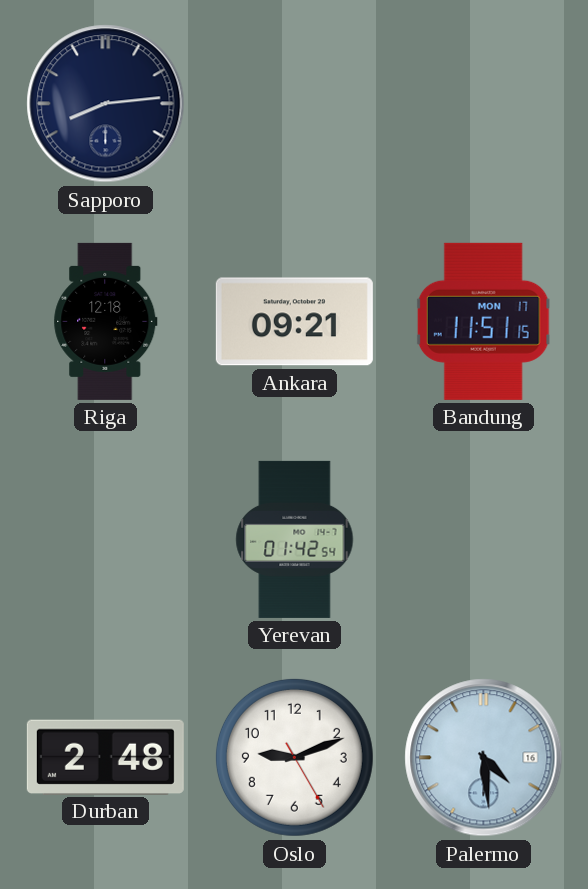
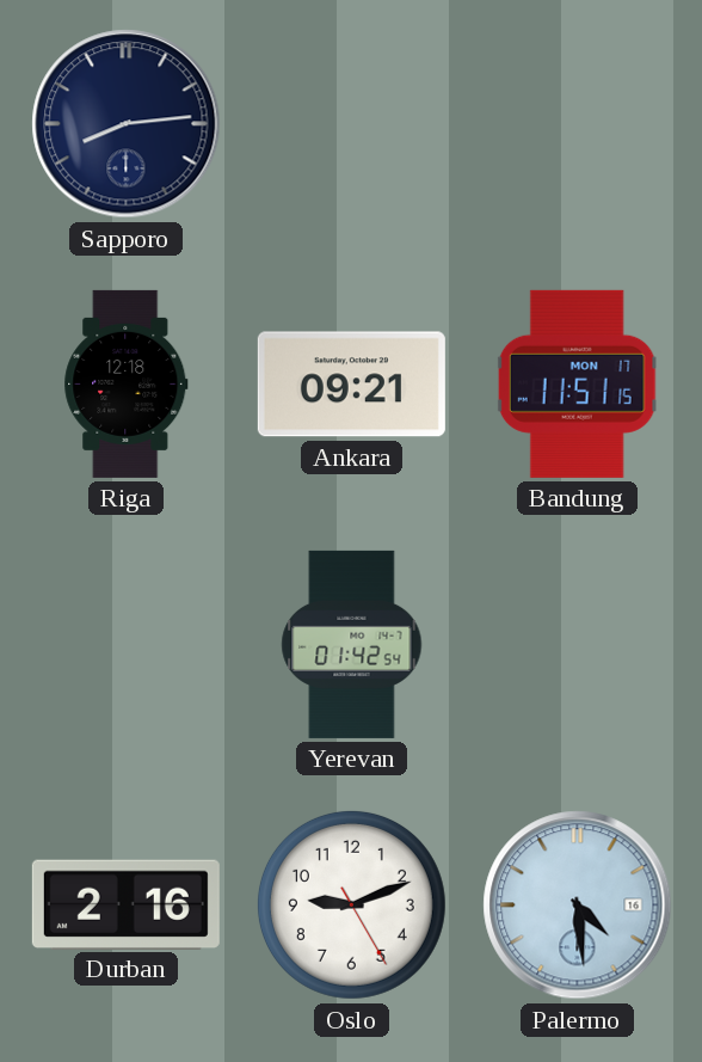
Durban: 2:48 -> 2:16
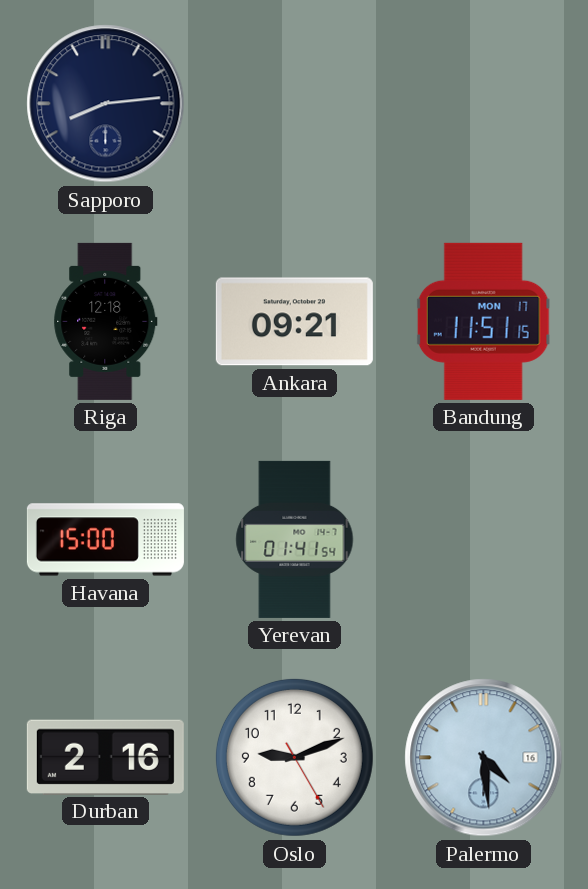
Havana: none -> 15:00
Yerevan: 01:42 -> 01:41
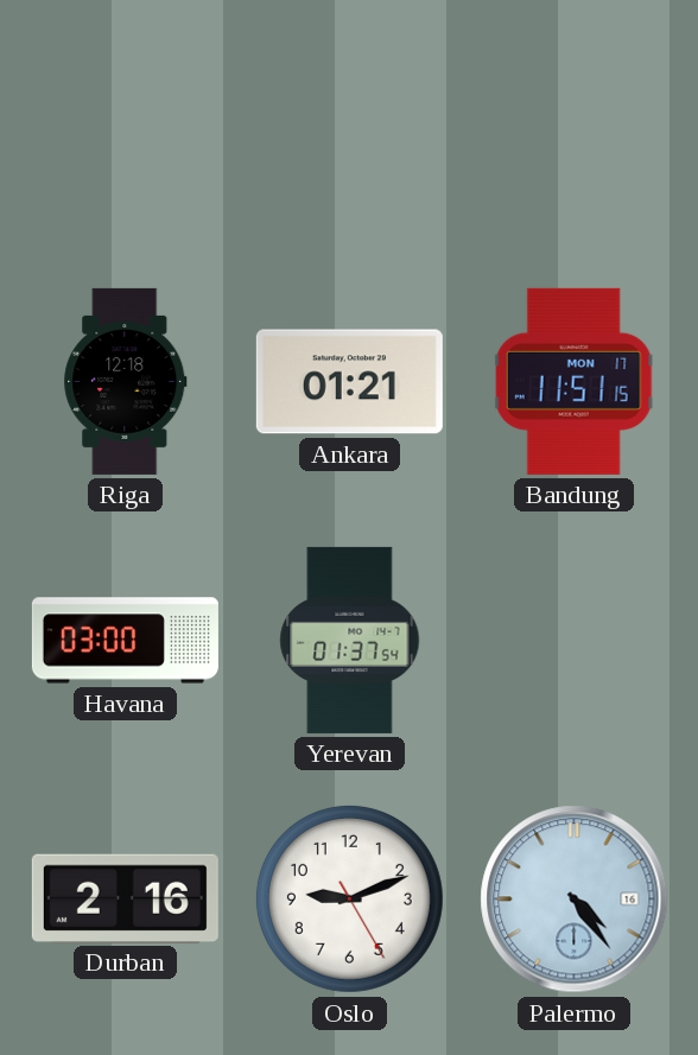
Sapporo: 8:14 -> none
Ankara: 09:21 -> 01:21
Havana: 15:00 -> 03:00
Yerevan: 01:41 -> 01:37
Palermo: 4:29 -> 4:24
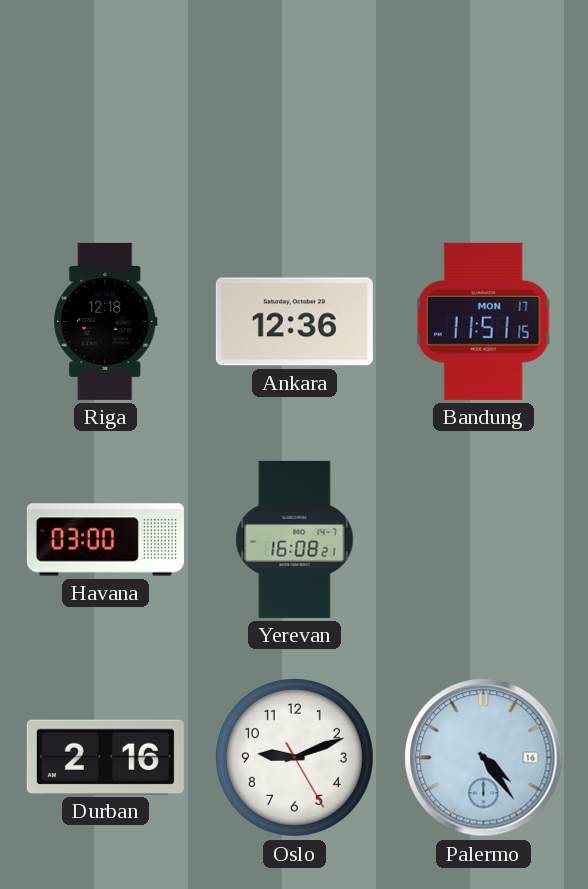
Ankara: 01:21 -> 12:36
Yerevan: 01:37 -> 16:08
